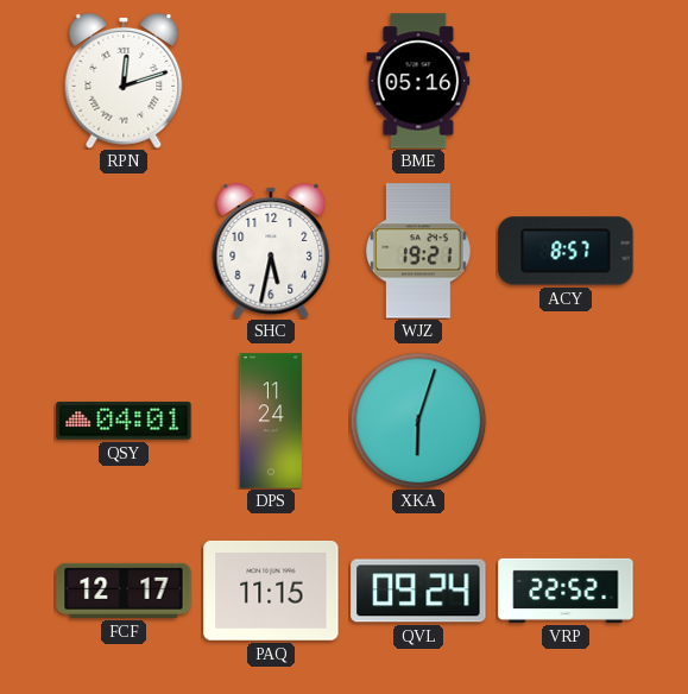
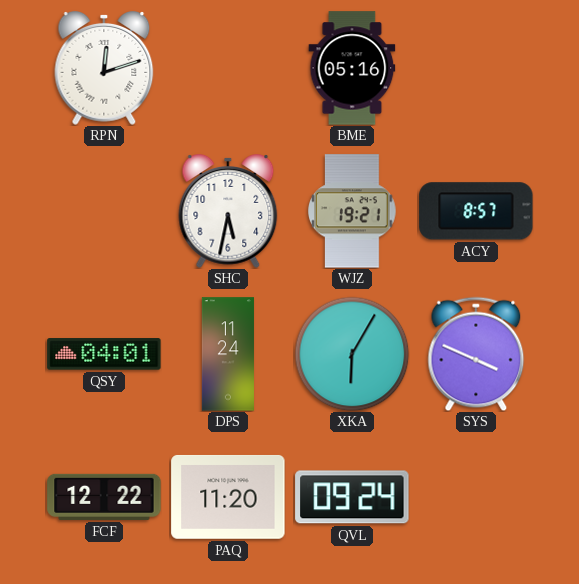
XKA: 6:03 -> 6:05
SYS: none -> 3:49
FCF: 12:17 -> 12:22
PAQ: 11:15 -> 11:20
VRP: 22:52 -> none
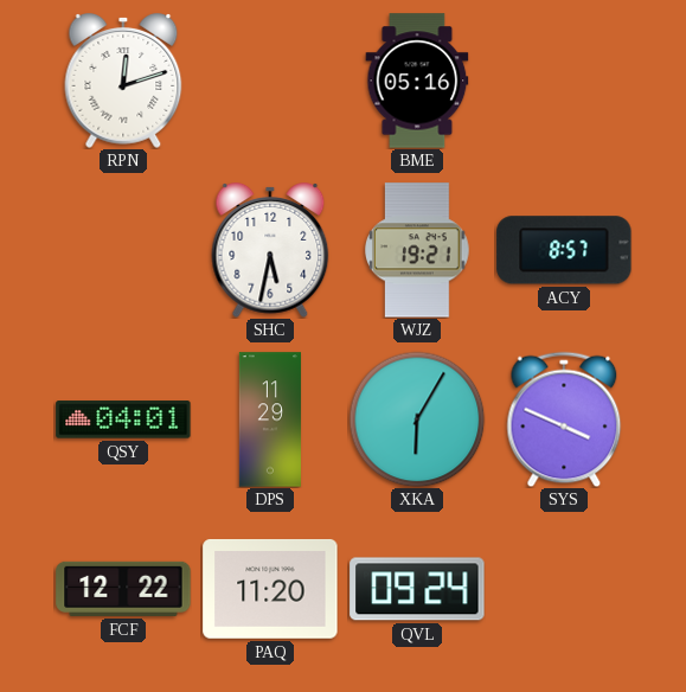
DPS: 11:24 -> 11:29
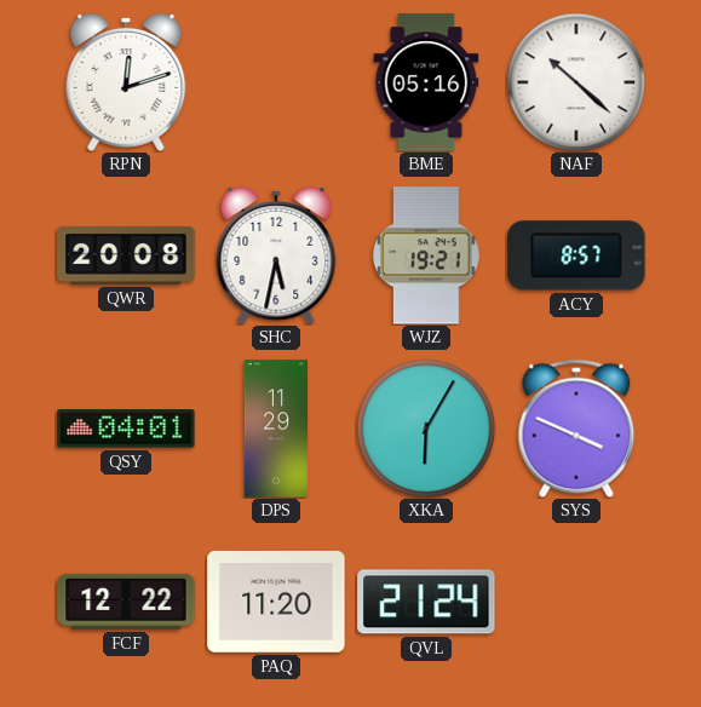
NAF: none -> 10:22
QWR: none -> 20:08
QVL: 09:24 -> 21:24
